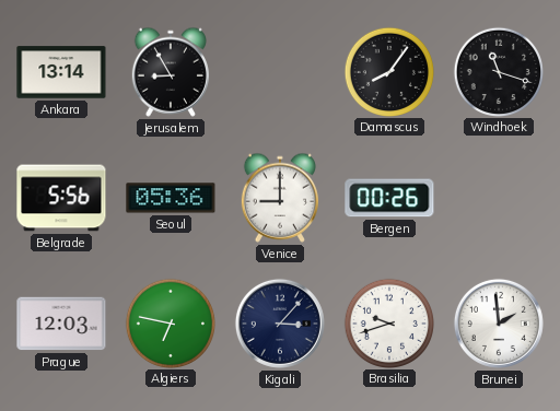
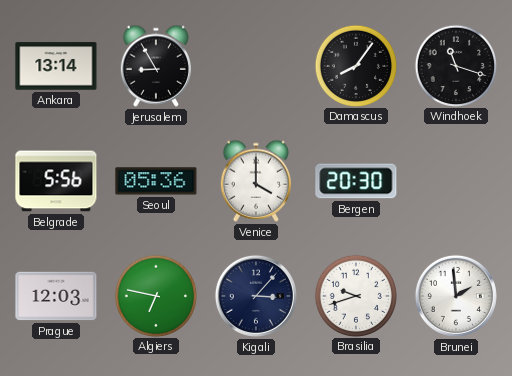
Venice: 9:00 -> 4:00
Bergen: 00:26 -> 20:30
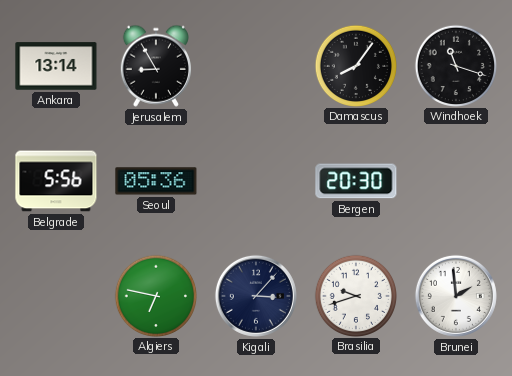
Venice: 4:00 -> none
Prague: 12:03 -> none
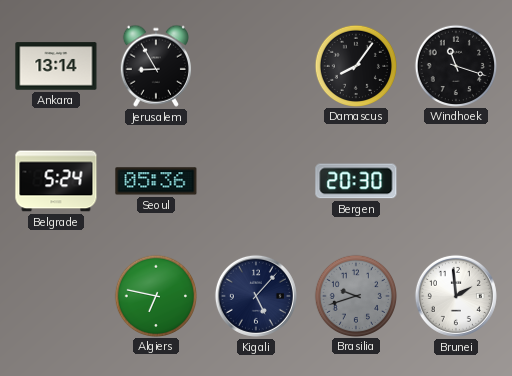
Belgrade: 5:56 -> 5:24
Kigali: 3:07 -> 5:07
Brasilia dial: white -> grey
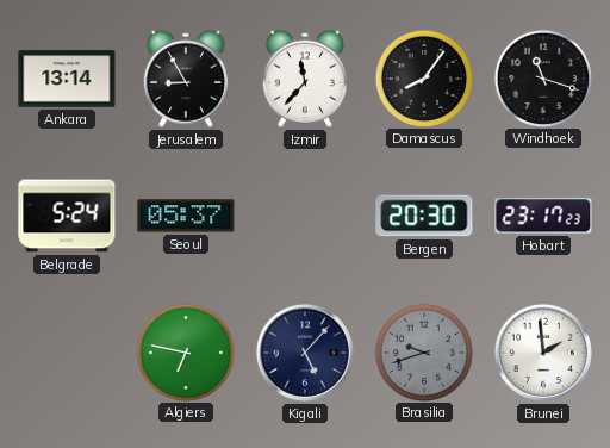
Izmir: none -> 11:37
Seoul: 05:36 -> 05:37
Hobart: none -> 23:17
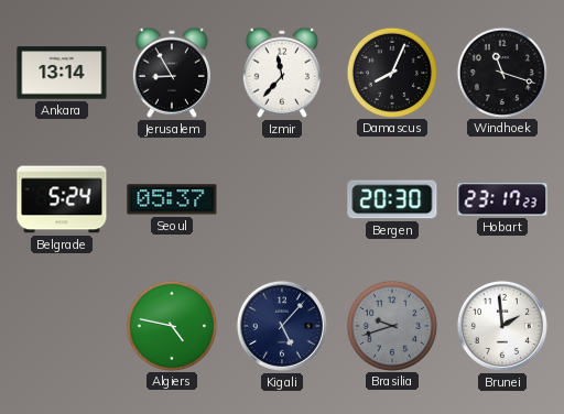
Damascus: 8:06 -> 8:04
Algiers: 6:47 -> 4:47
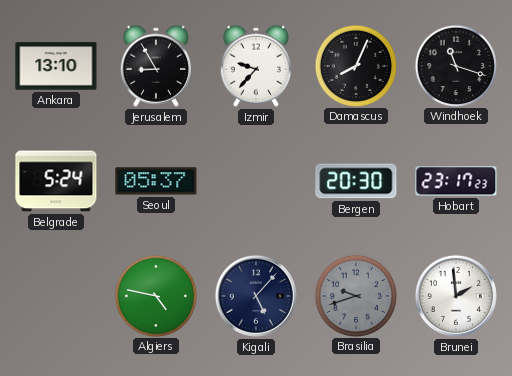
Ankara: 13:14 -> 13:10
Izmir: 11:37 -> 9:37
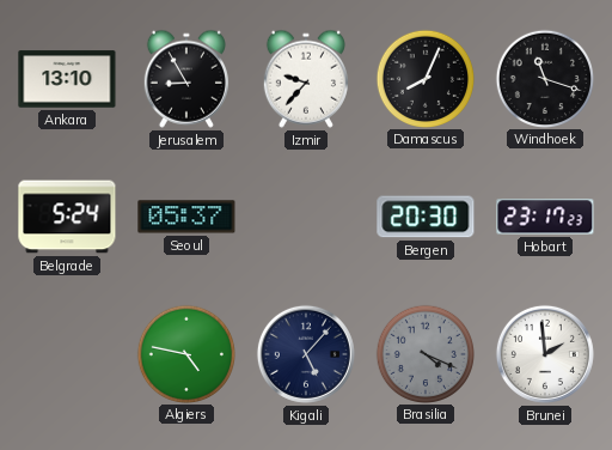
Brasilia: 9:42 -> 4:19
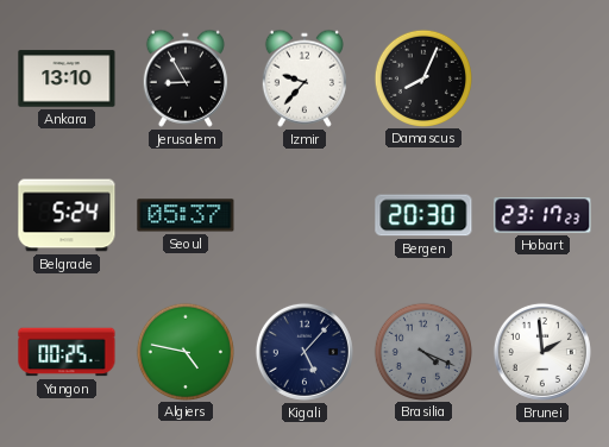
Windhoek: 11:18 -> none
Yangon: none -> 00:25
